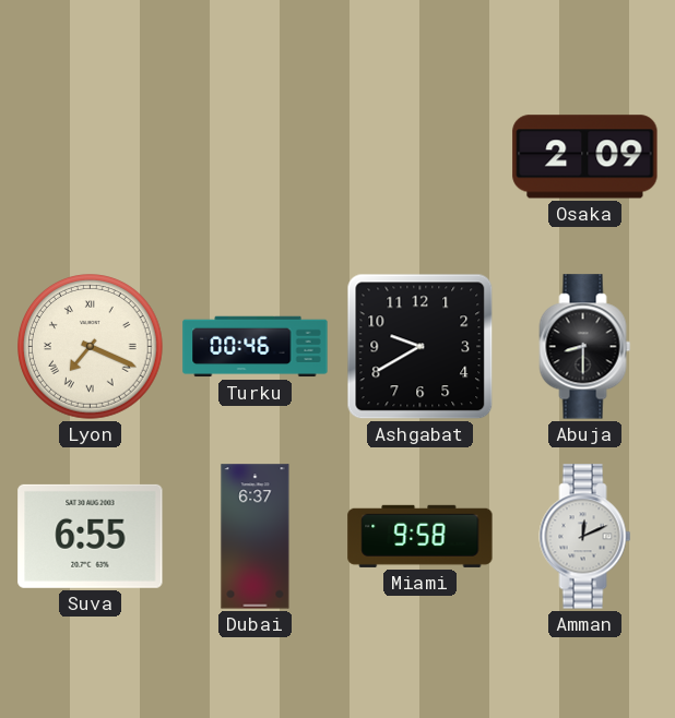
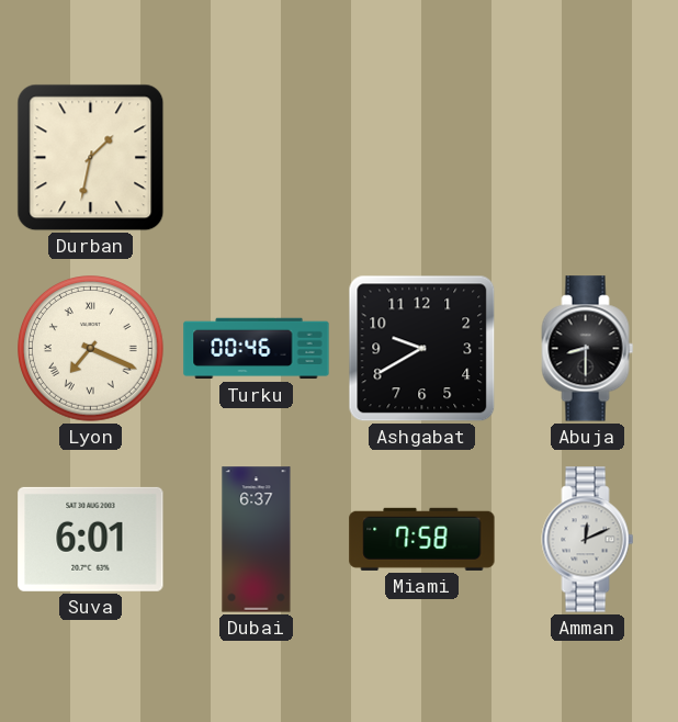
Durban: none -> 1:32
Osaka: 2:09 -> none
Suva: 6:55 -> 6:01
Miami: 9:58 -> 7:58
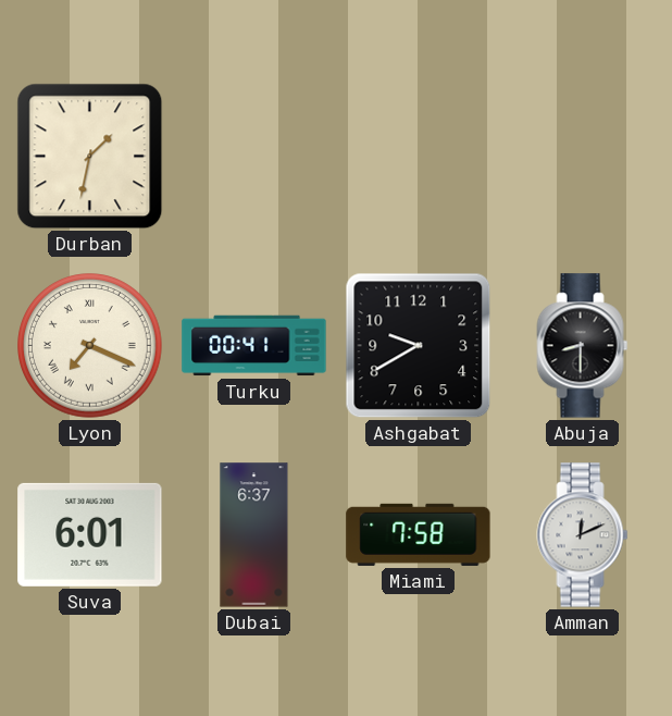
Turku: 00:46 -> 00:41
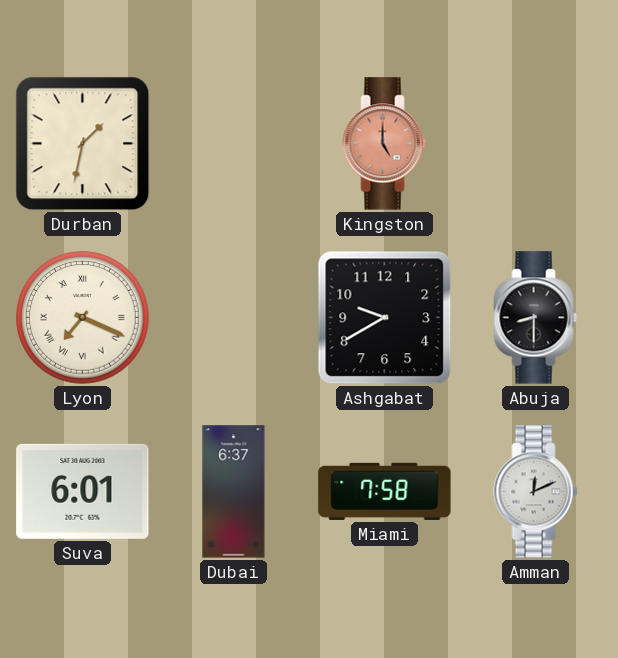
Kingston: none -> 5:00
Turku: 00:41 -> none
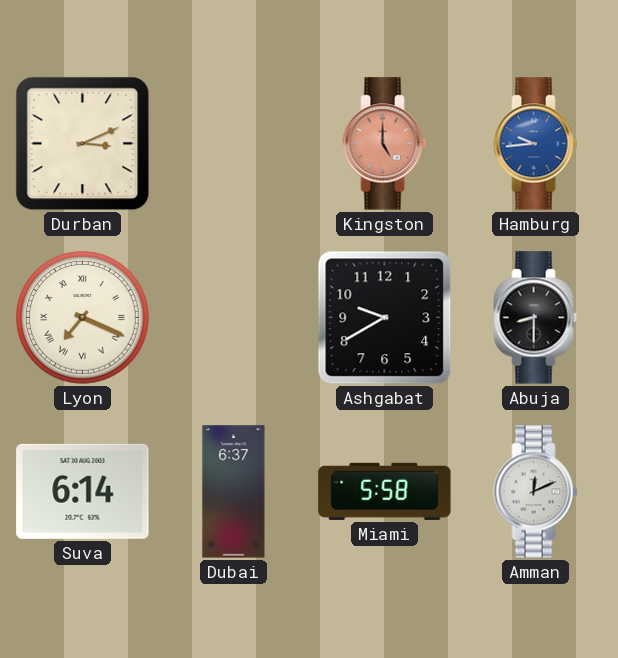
Durban: 1:32 -> 3:11
Hamburg: none -> 9:44
Suva: 6:01 -> 6:14
Miami: 7:58 -> 5:58
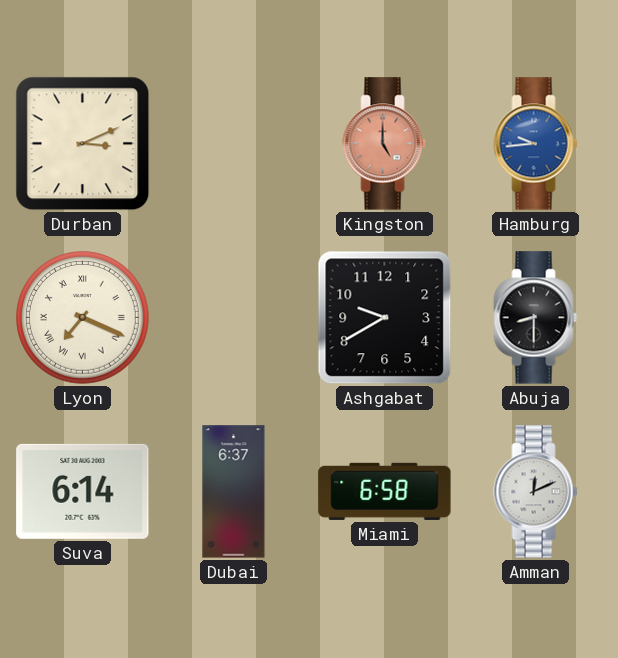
Miami: 5:58 -> 6:58
